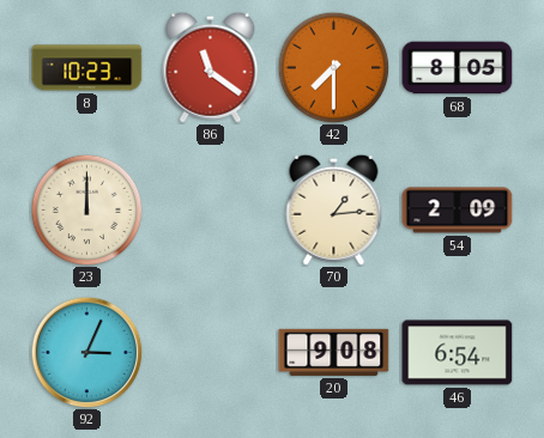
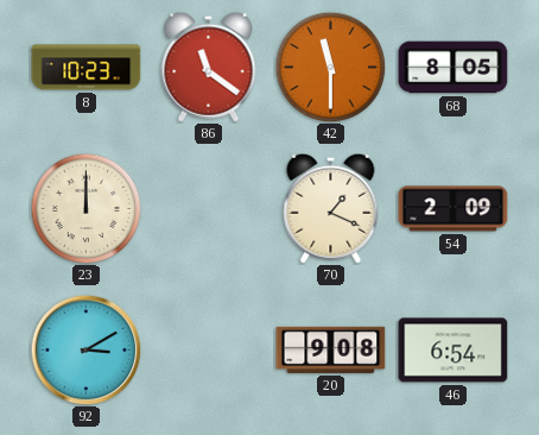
42: 7:30 -> 11:30
70: 1:14 -> 1:19
92: 3:04 -> 3:10
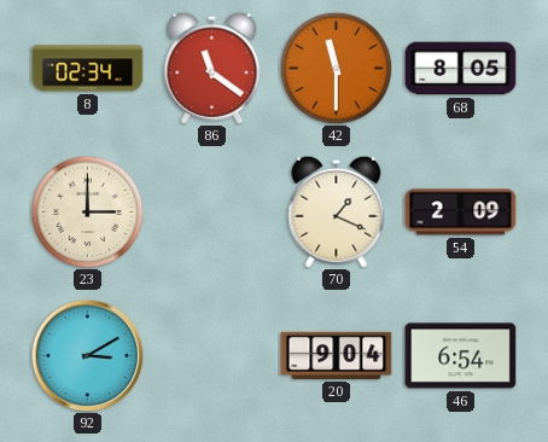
8: 10:23 -> 02:34
23: 12:00 -> 3:00
20: 9:08 -> 9:04
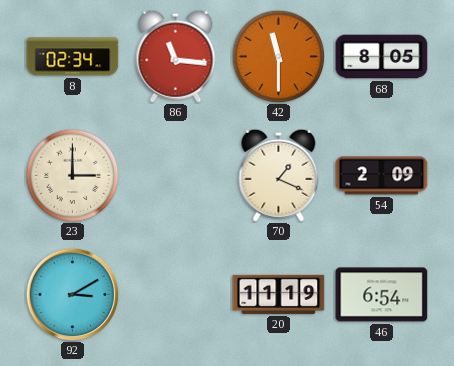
86: 11:21 -> 11:16
20: 9:04 -> 11:19
